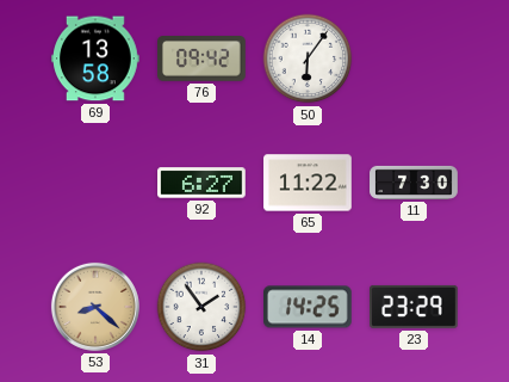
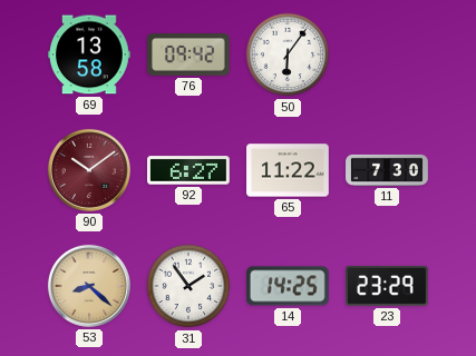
90: none -> 10:09
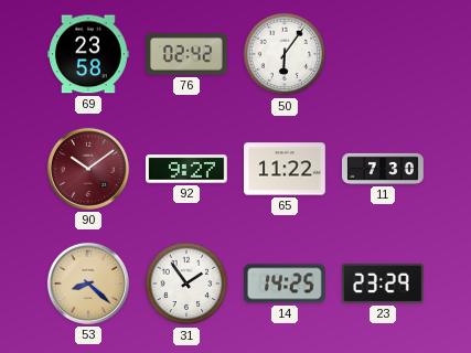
69: 13:58 -> 23:58
76: 09:42 -> 02:42
92: 6:27 -> 9:27
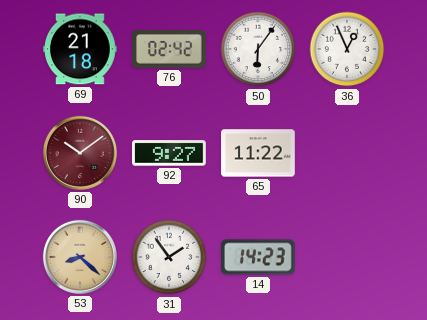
69: 23:58 -> 21:18
36: none -> 12:56
11: 7:30 -> none
14: 14:25 -> 14:23
23: 23:29 -> none
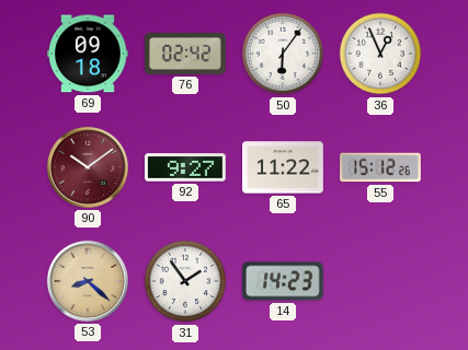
69: 21:18 -> 09:18
55: none -> 15:12
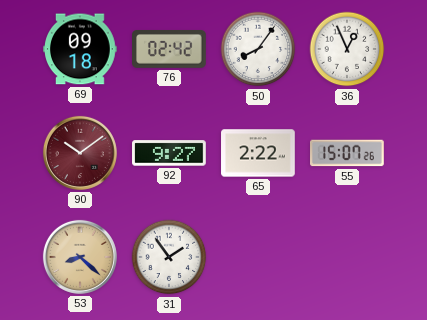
50: 6:06 -> 8:06
65: 11:22 -> 2:22
55: 15:12 -> 15:07
14: 14:23 -> none
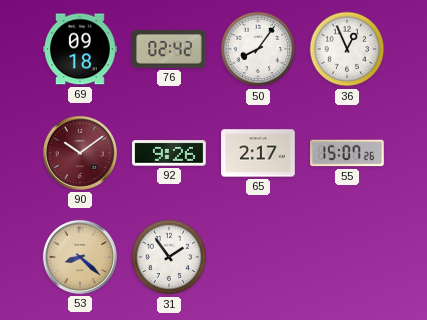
92: 9:27 -> 9:26
65: 2:22 -> 2:17
